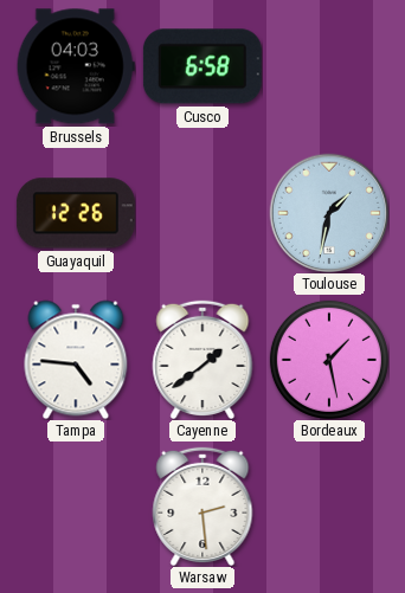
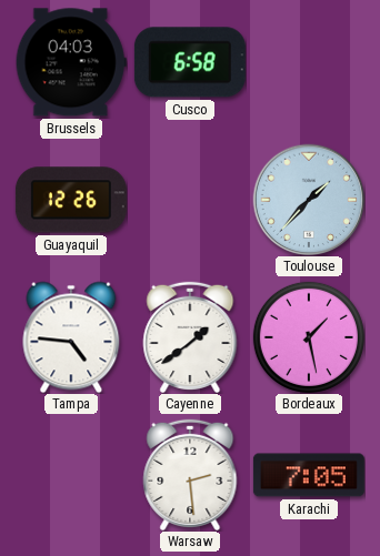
Toulouse: 1:32 -> 1:37
Karachi: none -> 7:05
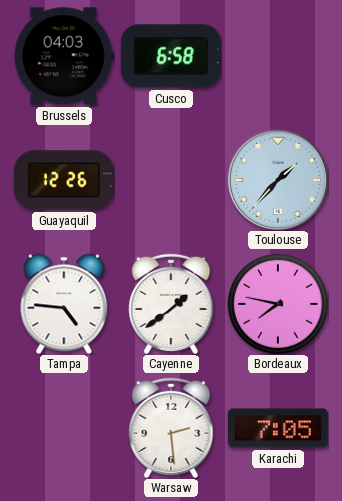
Bordeaux: 1:28 -> 7:47
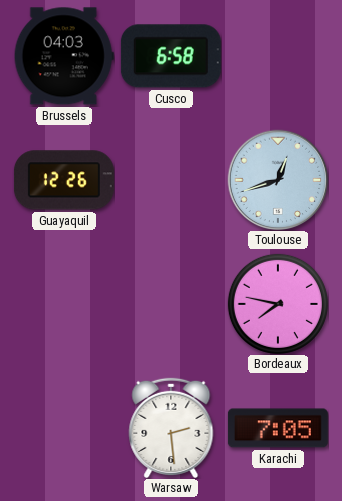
Toulouse: 1:37 -> 12:42
Tampa: 4:46 -> none
Cayenne: 1:39 -> none
